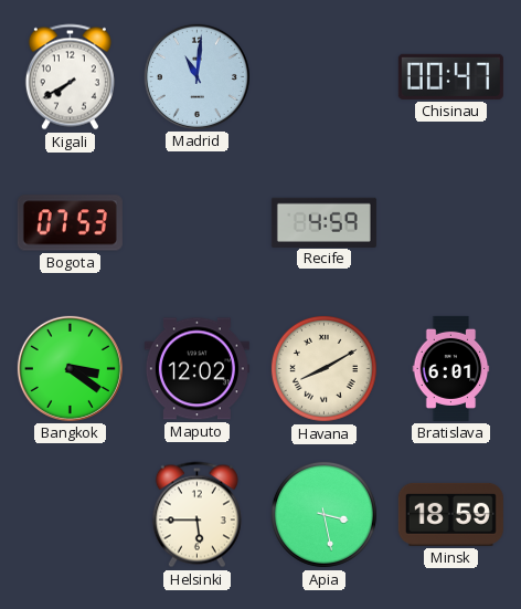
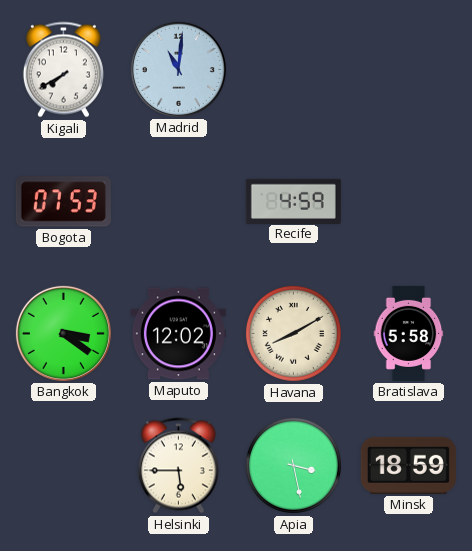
Chisinau: 00:47 -> none
Bratislava: 6:01 -> 5:58
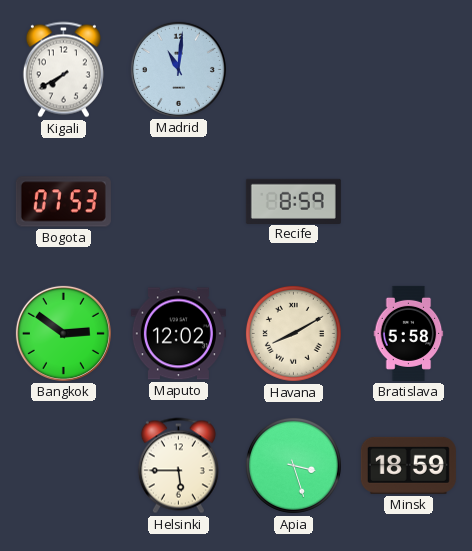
Recife: 4:59 -> 8:59
Bangkok: 3:21 -> 2:51
Apia: 3:28 -> 3:27
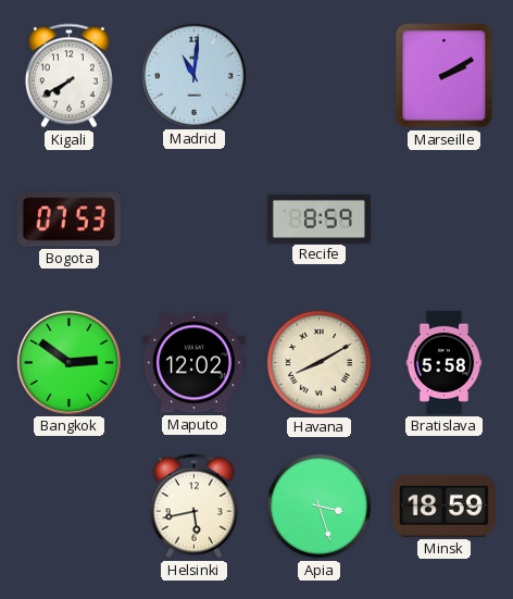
Marseille: none -> 2:10
Helsinki: 5:45 -> 5:43
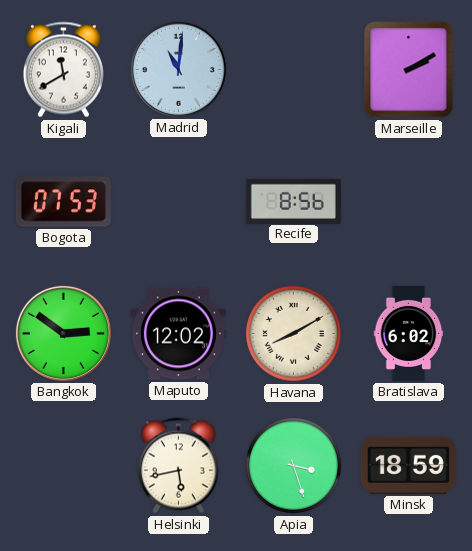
Kigali: 7:40 -> 11:40
Recife: 8:59 -> 8:56
Bratislava: 5:58 -> 6:02
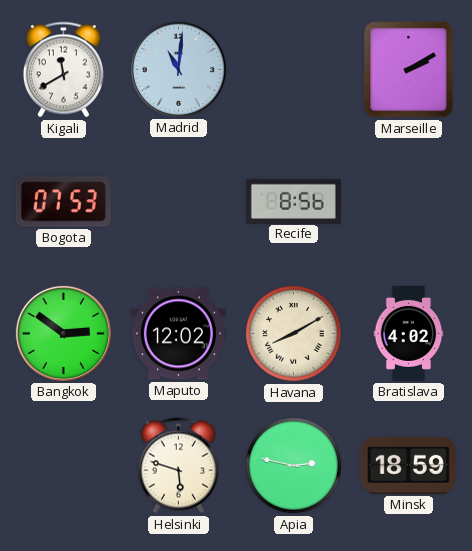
Bratislava: 6:02 -> 4:02
Helsinki: 5:43 -> 5:48
Apia: 3:27 -> 2:47
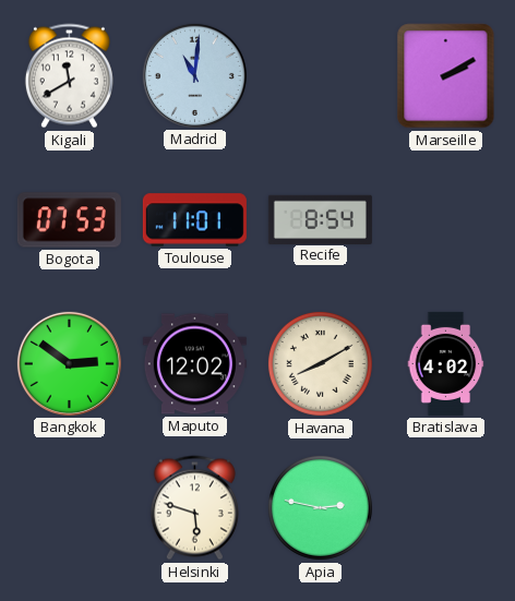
Toulouse: none -> 11:01
Recife: 8:56 -> 8:54
Minsk: 18:59 -> none
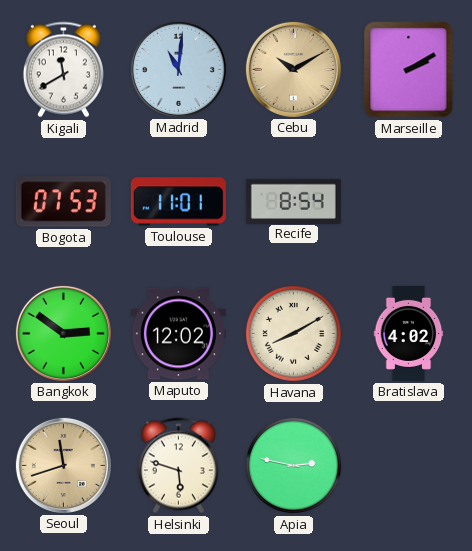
Cebu: none -> 10:10
Seoul: none -> 11:42
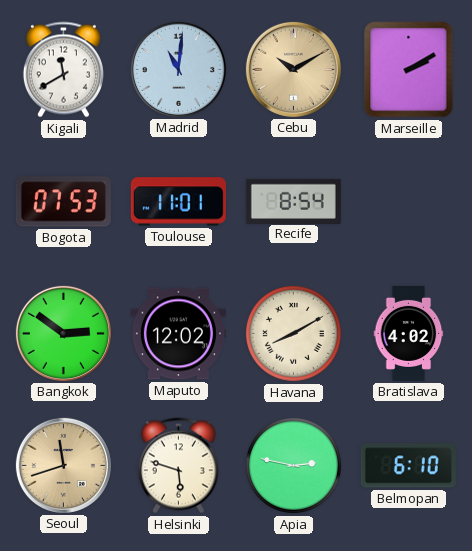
Belmopan: none -> 6:10
